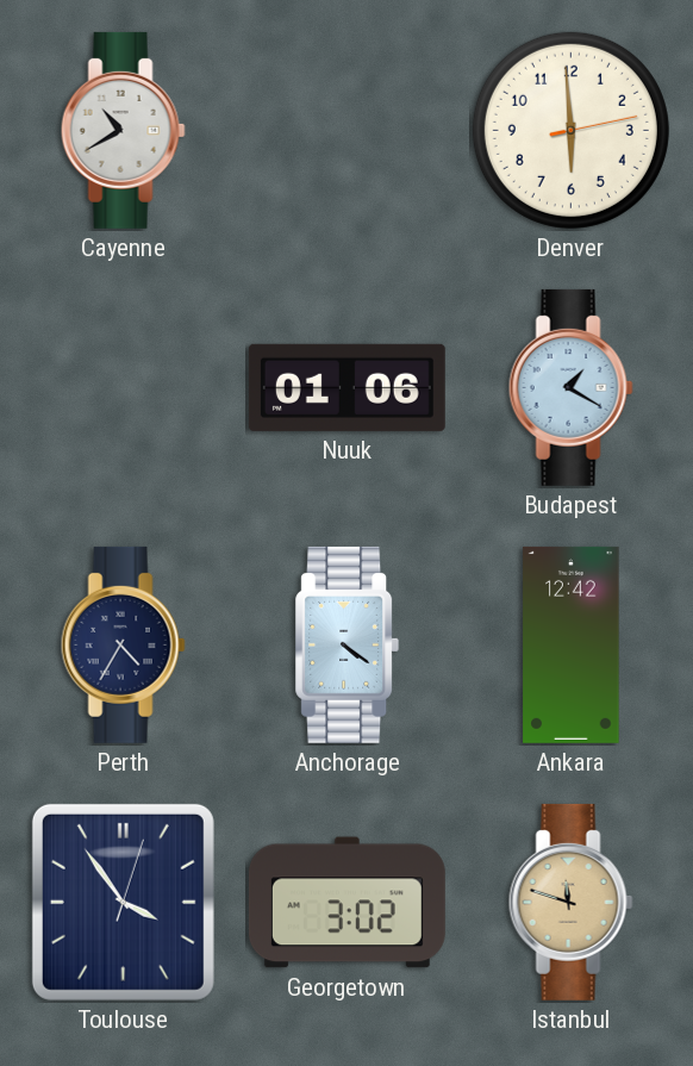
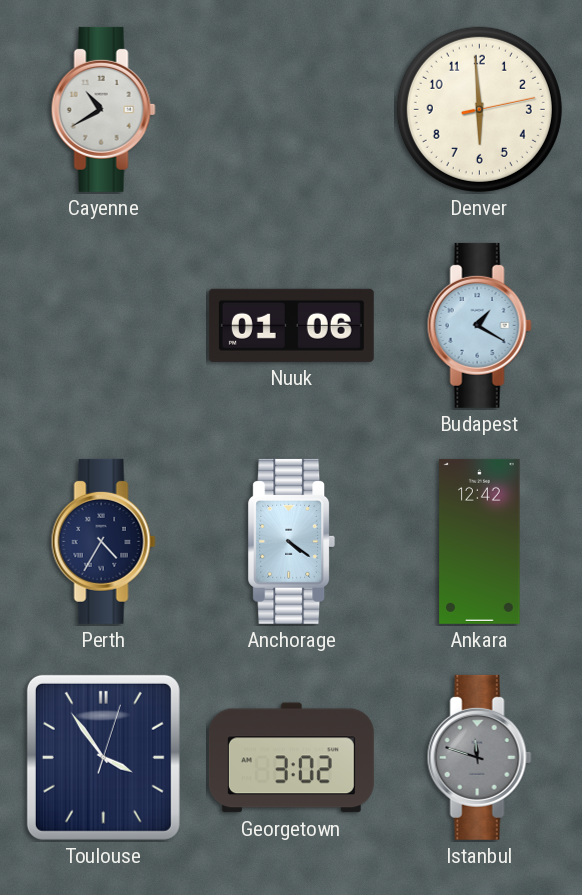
Istanbul dial: champagne -> grey
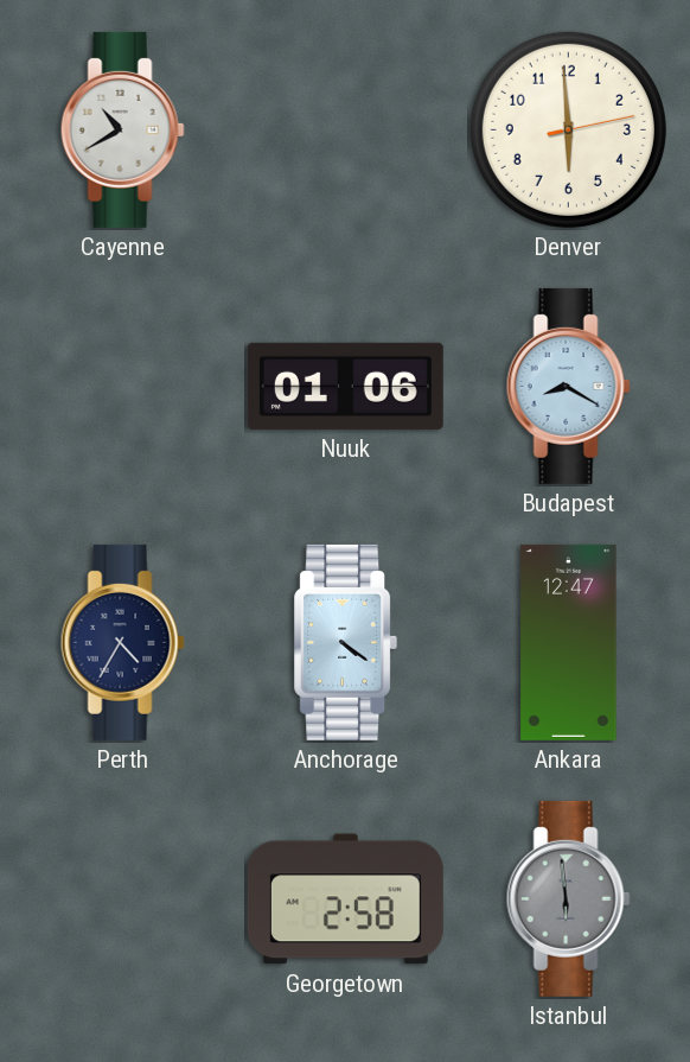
Budapest: 1:20 -> 8:20
Ankara: 12:42 -> 12:47
Toulouse: 3:54 -> none
Georgetown: 3:02 -> 2:58
Istanbul: 11:48 -> 5:59
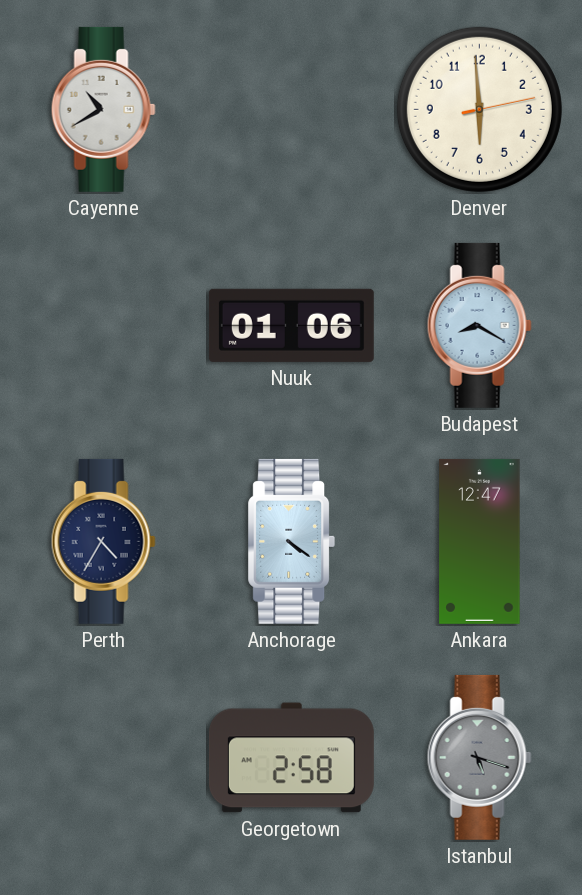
Istanbul: 5:59 -> 5:18
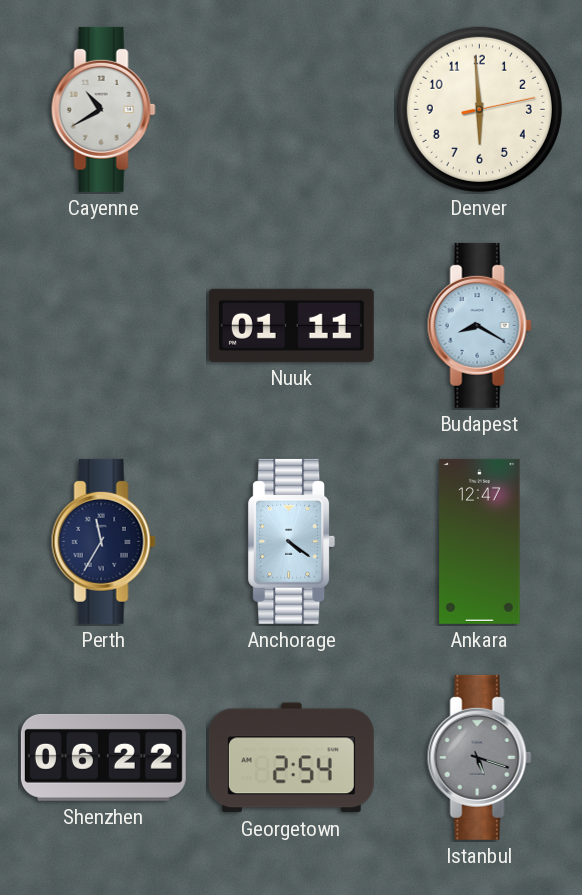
Nuuk: 01:06 -> 01:11
Perth: 4:35 -> 11:35
Shenzhen: none -> 06:22
Georgetown: 2:58 -> 2:54
